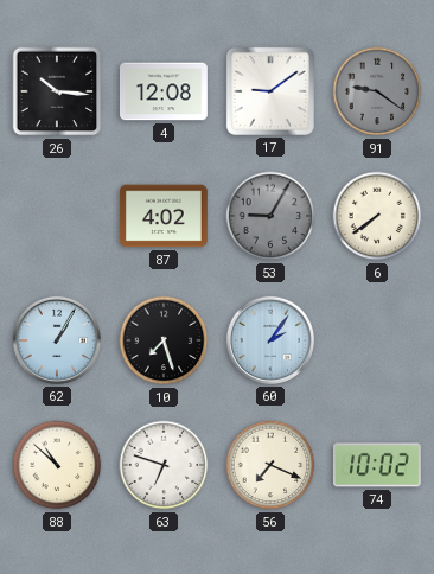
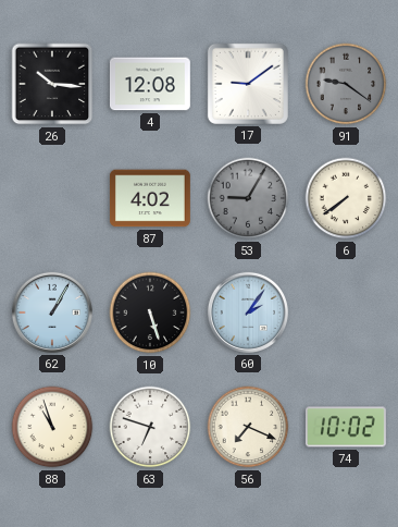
10: 7:27 -> 5:27
88: 10:52 -> 10:57
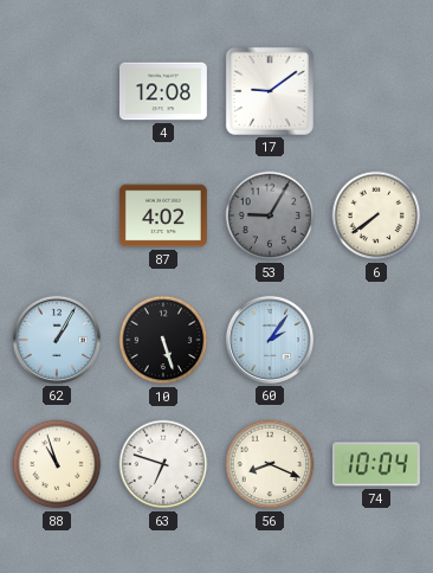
26: 10:16 -> none
91: 9:21 -> none
56: 7:19 -> 8:19
74: 10:02 -> 10:04
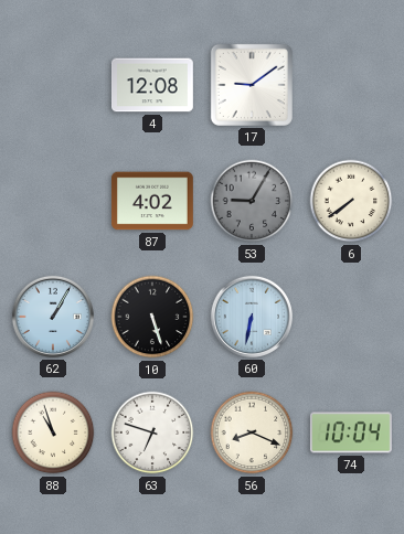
60: 2:06 -> 6:32
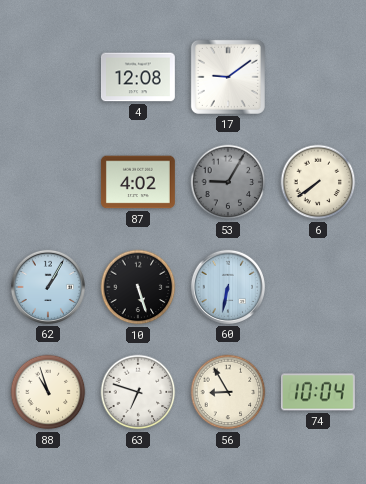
56: 8:19 -> 8:55
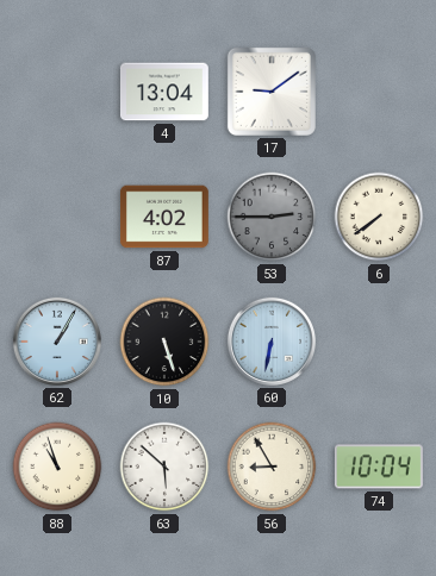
4: 12:08 -> 13:04
53: 9:05 -> 2:45
63: 6:48 -> 5:52
